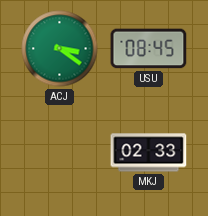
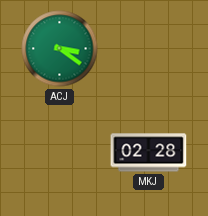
USU: 08:45 -> none
MKJ: 02:33 -> 02:28
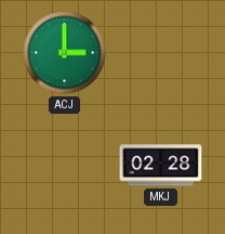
ACJ: 3:21 -> 3:00
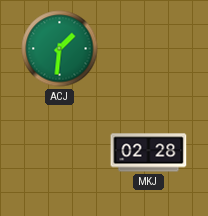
ACJ: 3:00 -> 1:31
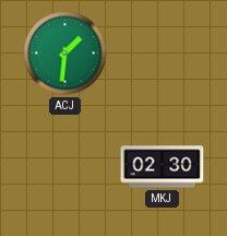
MKJ: 02:28 -> 02:30
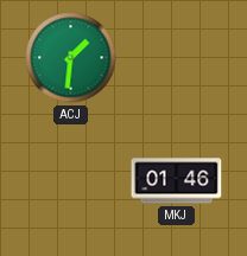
MKJ: 02:30 -> 01:46
